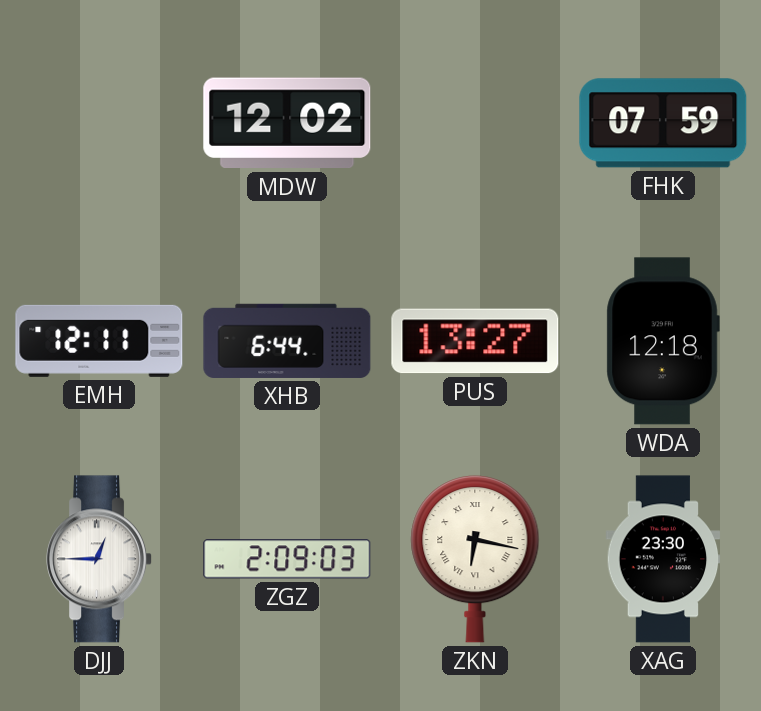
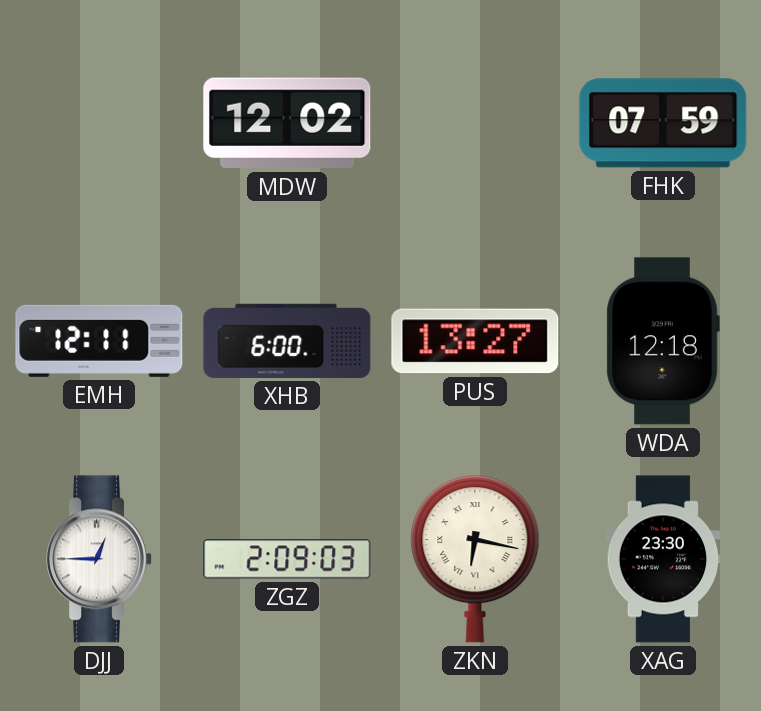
XHB: 6:44 -> 6:00
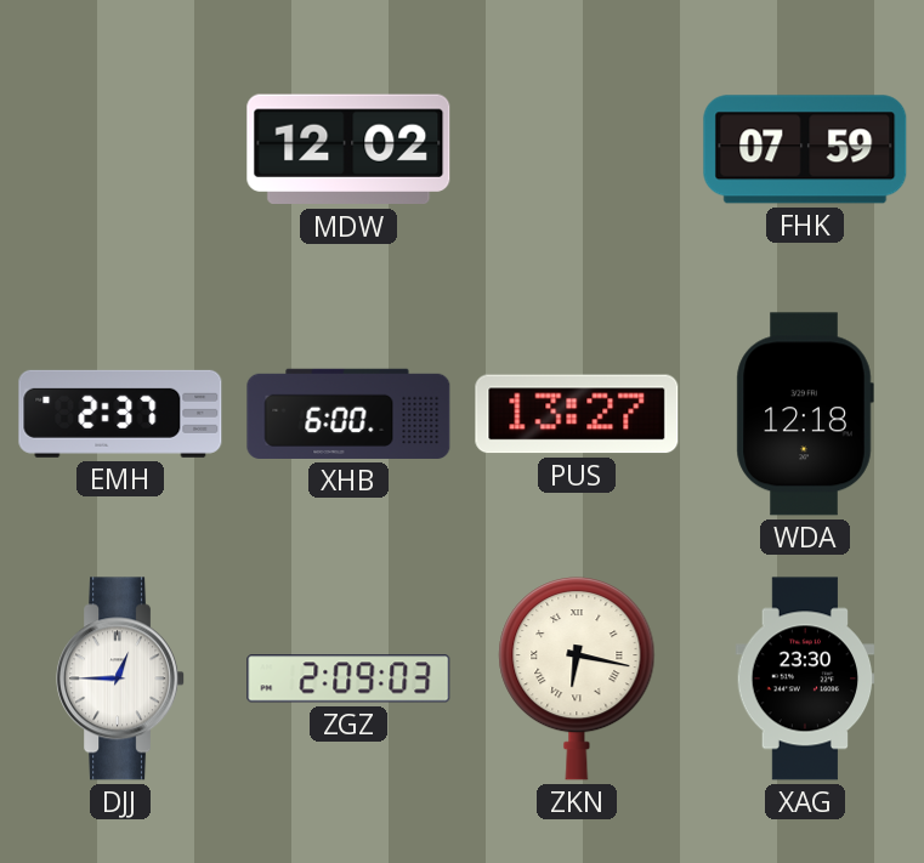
EMH: 12:11 -> 2:37
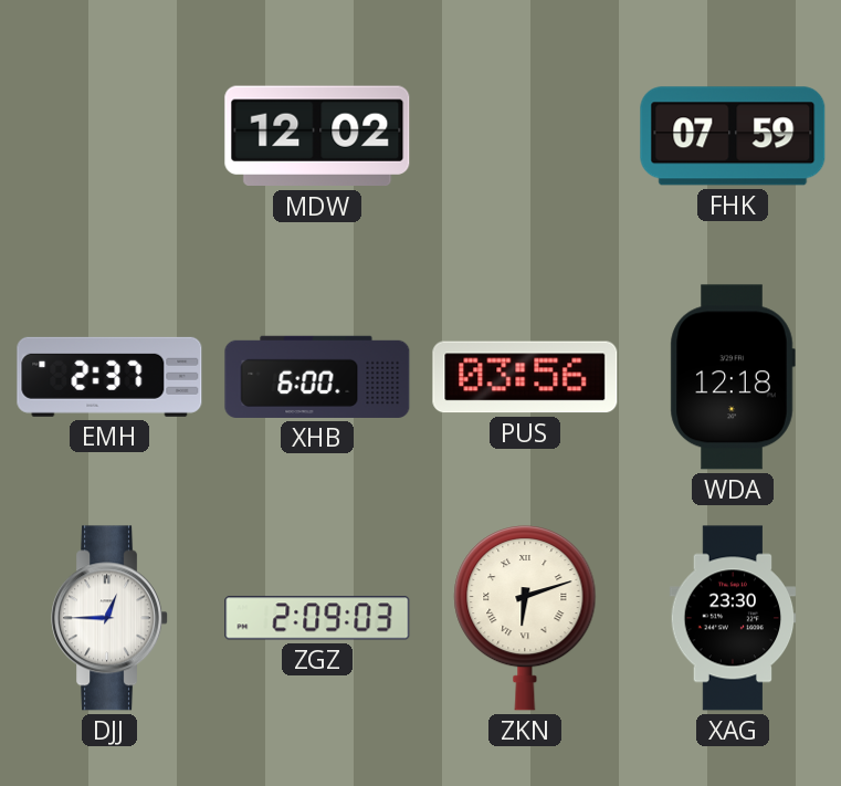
PUS: 13:27 -> 03:56
ZKN: 6:17 -> 6:12
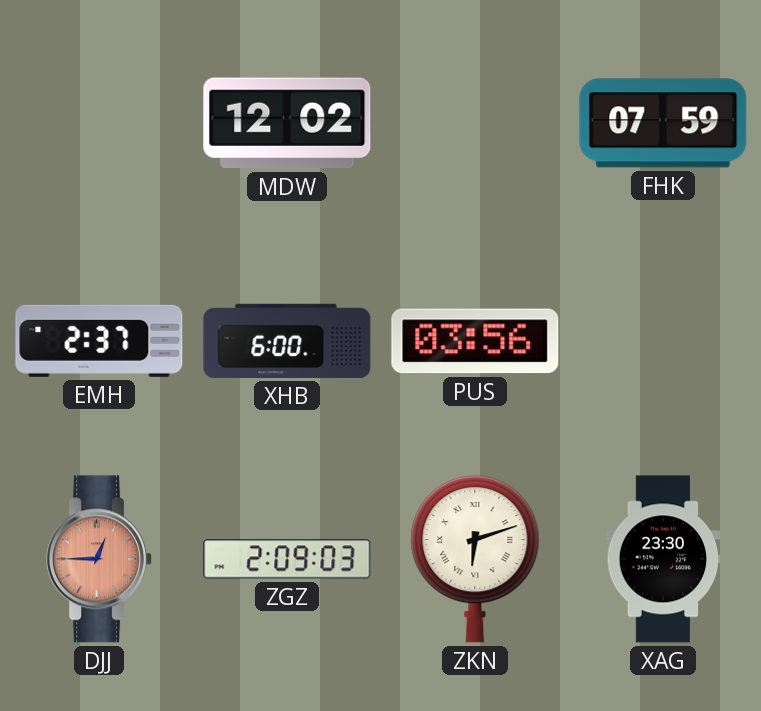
WDA: 12:18 -> none
DJJ dial: white -> salmon
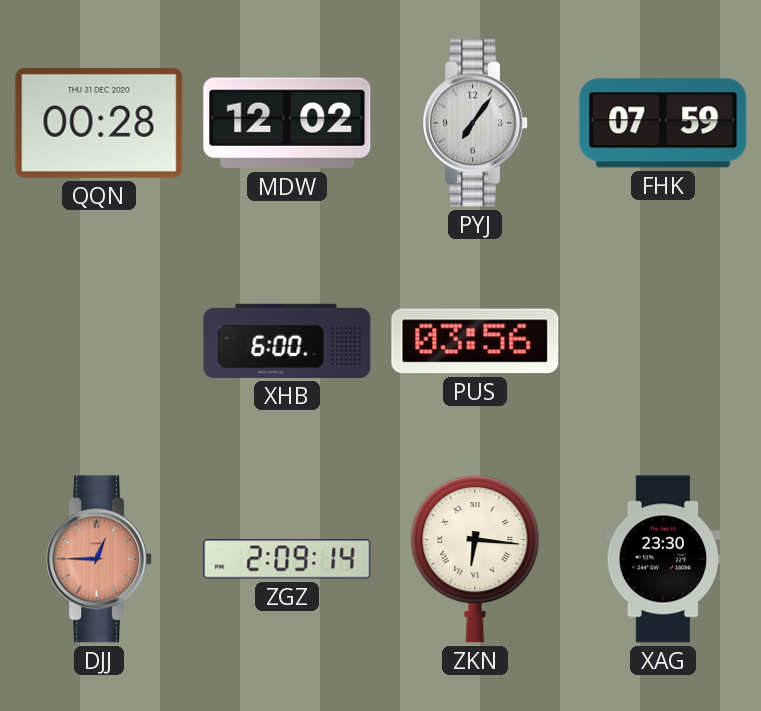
QQN: none -> 00:28
PYJ: none -> 7:06
EMH: 2:37 -> none
ZGZ: 2:09:03 -> 2:09:14
ZKN: 6:12 -> 6:16
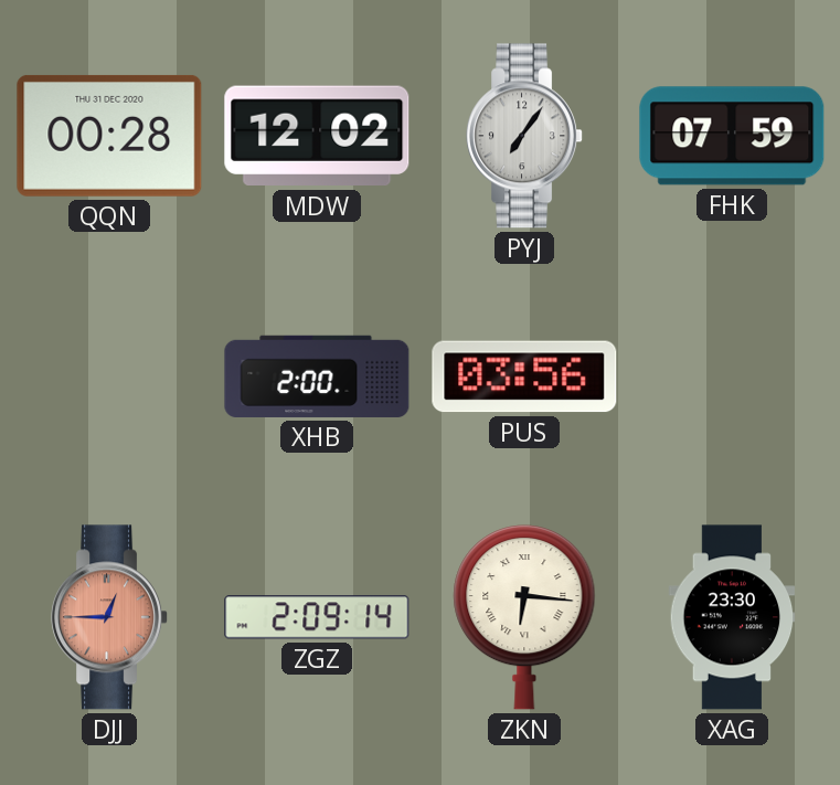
XHB: 6:00 -> 2:00
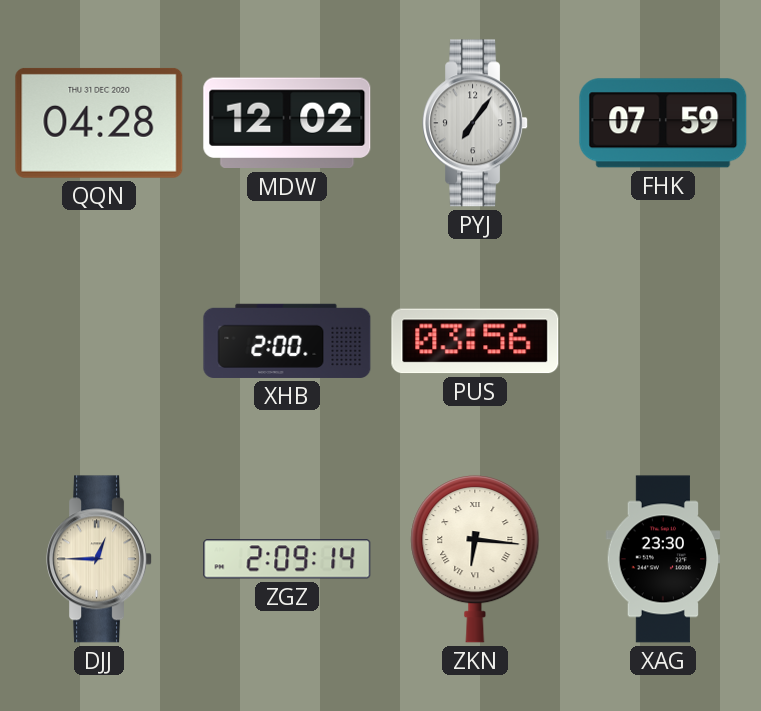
QQN: 00:28 -> 04:28
DJJ dial: salmon -> cream
